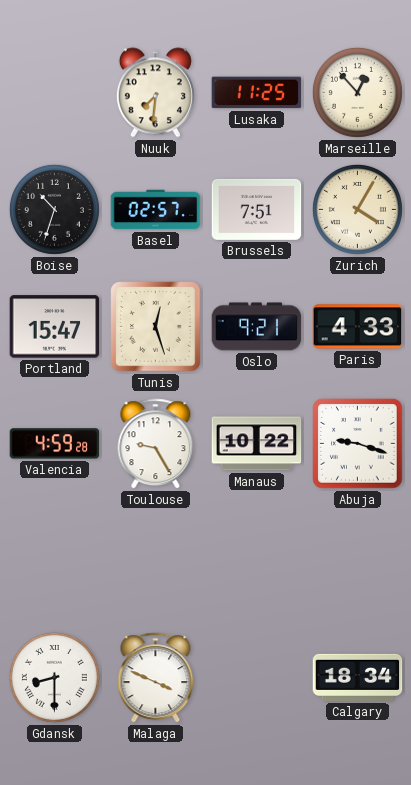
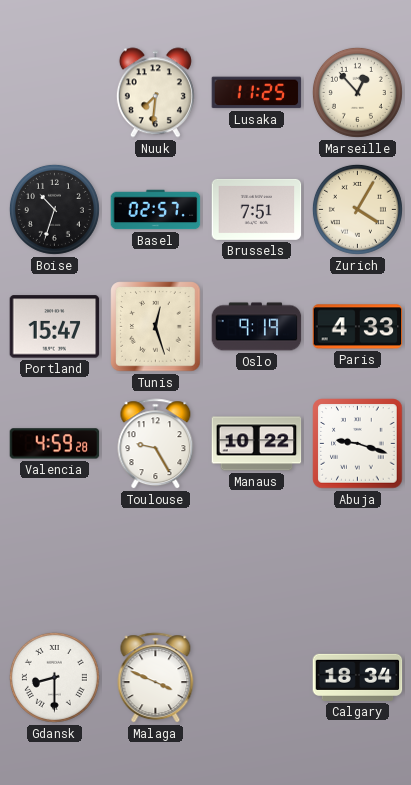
Oslo: 9:21 -> 9:19
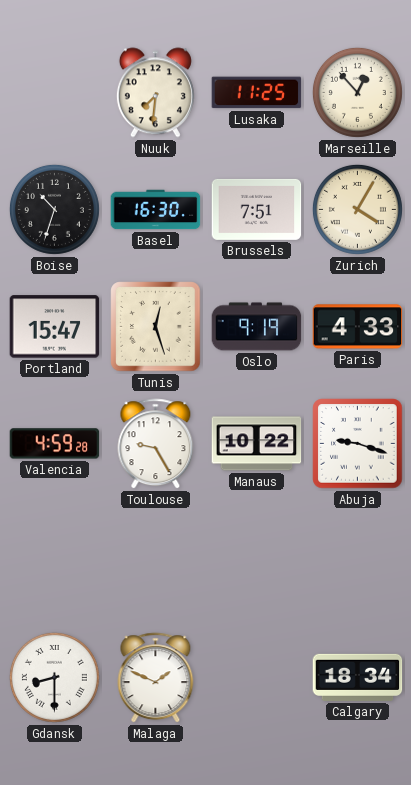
Basel: 02:57 -> 16:30
Malaga: 3:49 -> 1:49
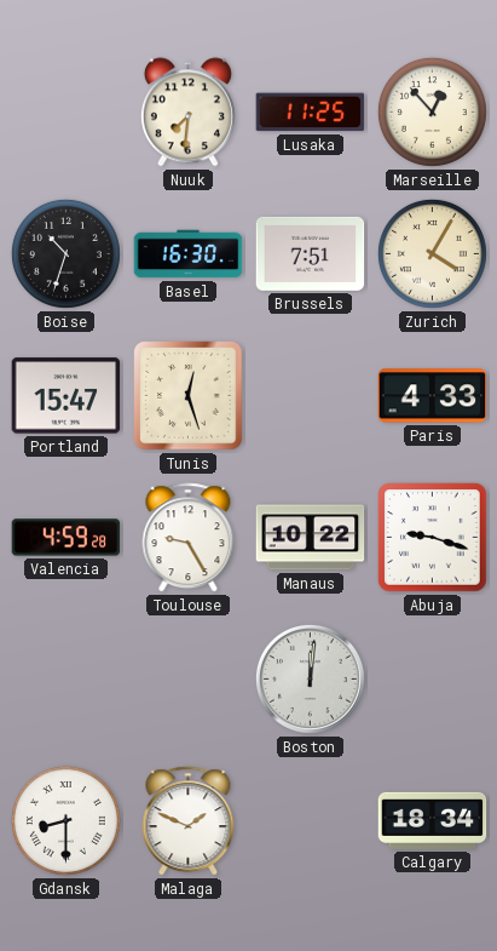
Oslo: 9:19 -> none
Boston: none -> 12:01
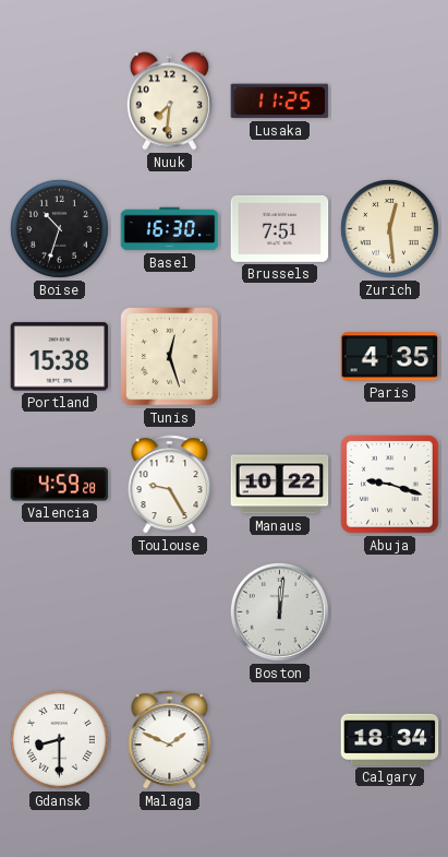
Marseille: 12:53 -> none
Zurich: 4:05 -> 12:29
Portland: 15:47 -> 15:38
Paris: 4:33 -> 4:35
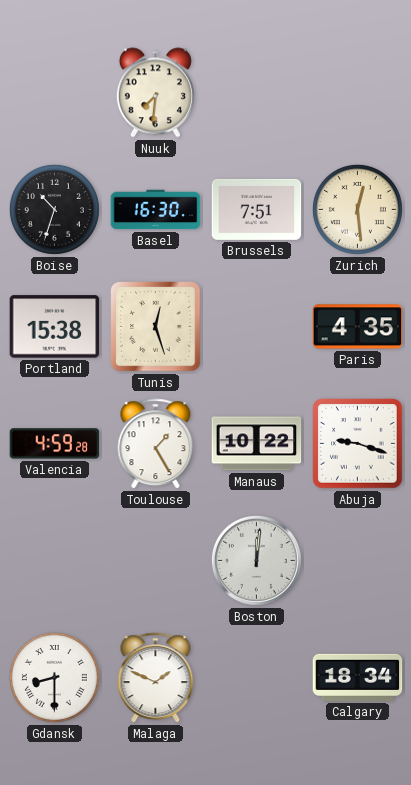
Lusaka: 11:25 -> none
Toulouse: 9:25 -> 1:25
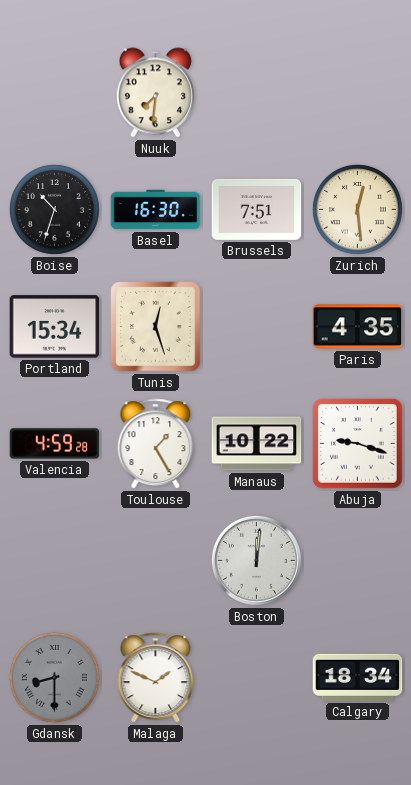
Portland: 15:38 -> 15:34
Gdansk dial: white -> grey
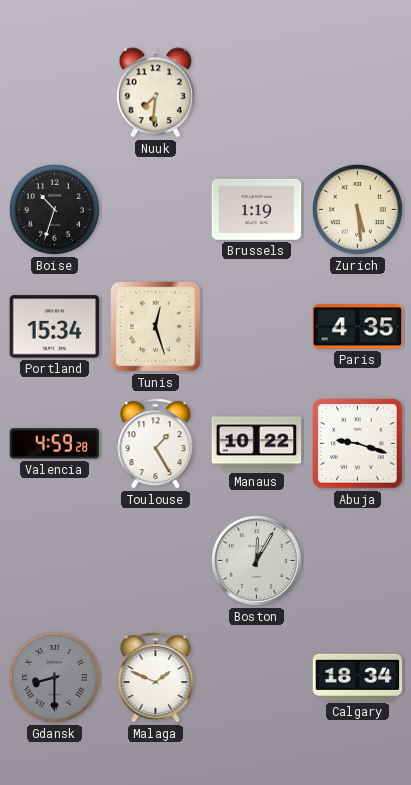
Basel: 16:30 -> none
Brussels: 7:51 -> 1:19
Zurich: 12:29 -> 5:29
Boston: 12:01 -> 12:05
